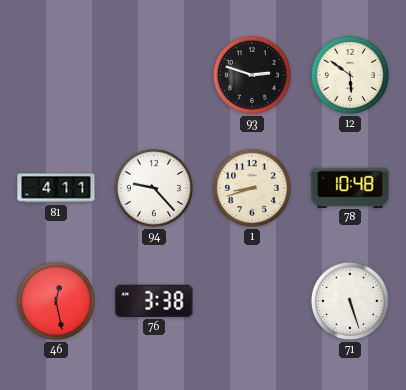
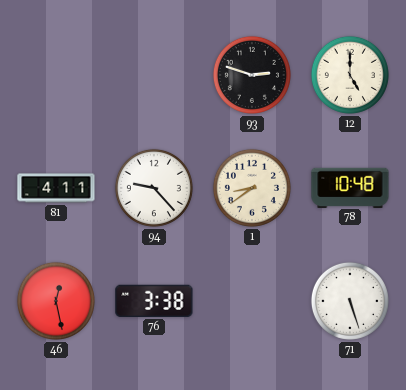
12: 5:51 -> 5:00
1: 8:42 -> 8:39
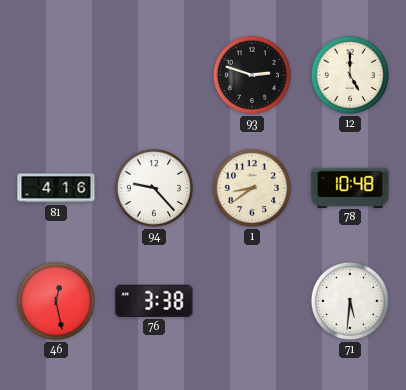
81: 4:11 -> 4:16
71: 5:27 -> 5:31
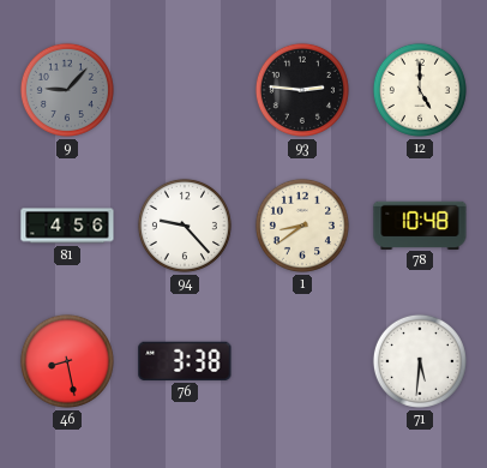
9: none -> 9:07
93: 2:48 -> 2:46
81: 4:16 -> 4:56
46: 12:28 -> 8:28
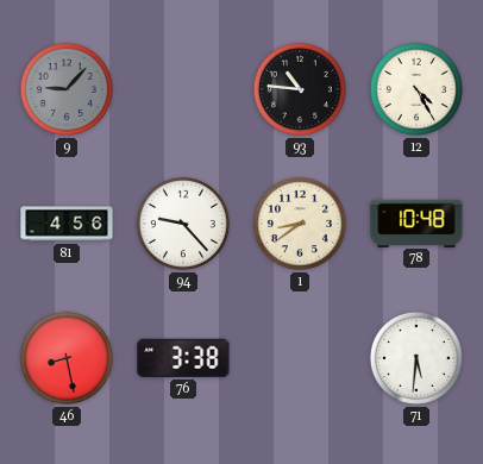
93: 2:46 -> 10:46
12: 5:00 -> 4:25
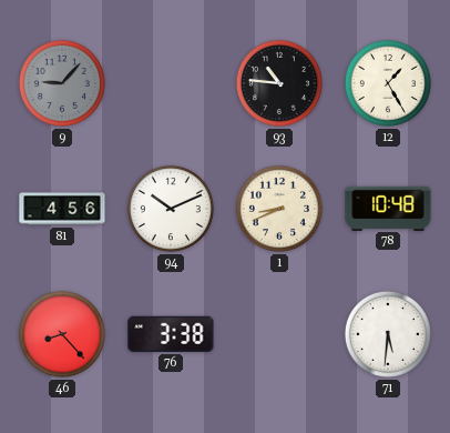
12: 4:25 -> 1:25
94: 9:23 -> 10:11
1: 8:39 -> 8:41
46: 8:28 -> 8:23
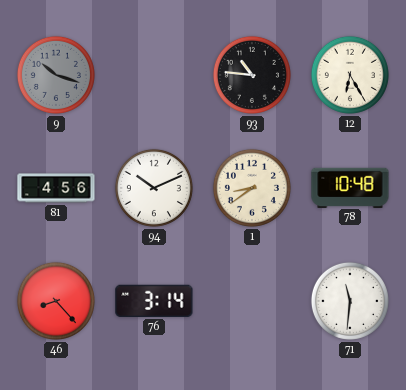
9: 9:07 -> 10:18
12: 1:25 -> 6:25
1: 8:41 -> 8:39
76: 3:38 -> 3:14
71: 5:31 -> 11:31
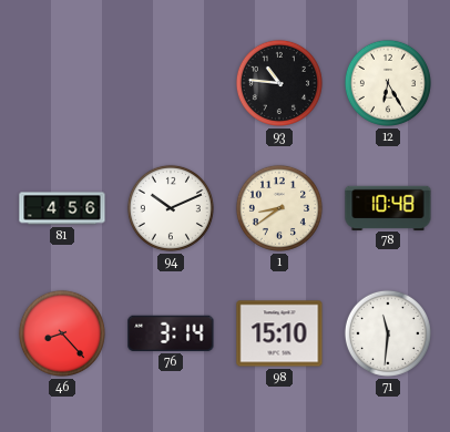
9: 10:18 -> none
98: none -> 15:10
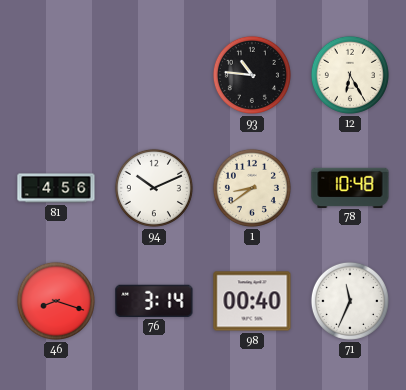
46: 8:23 -> 8:18
98: 15:10 -> 00:40
71: 11:31 -> 11:34
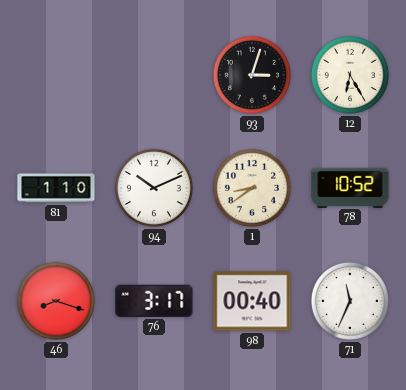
93: 10:46 -> 3:03
81: 4:56 -> 1:10
78: 10:48 -> 10:52
76: 3:14 -> 3:17
